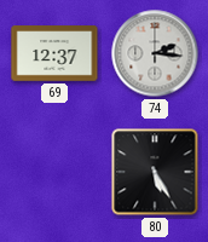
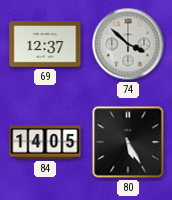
74: 2:16 -> 3:52
84: none -> 14:05
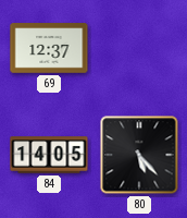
74: 3:52 -> none
80: 5:25 -> 5:23
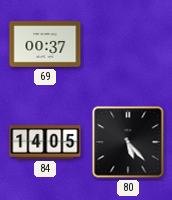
69: 12:37 -> 00:37
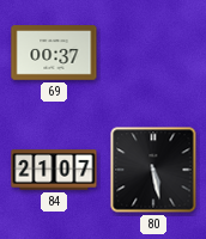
84: 14:05 -> 21:07
80: 5:23 -> 5:28
